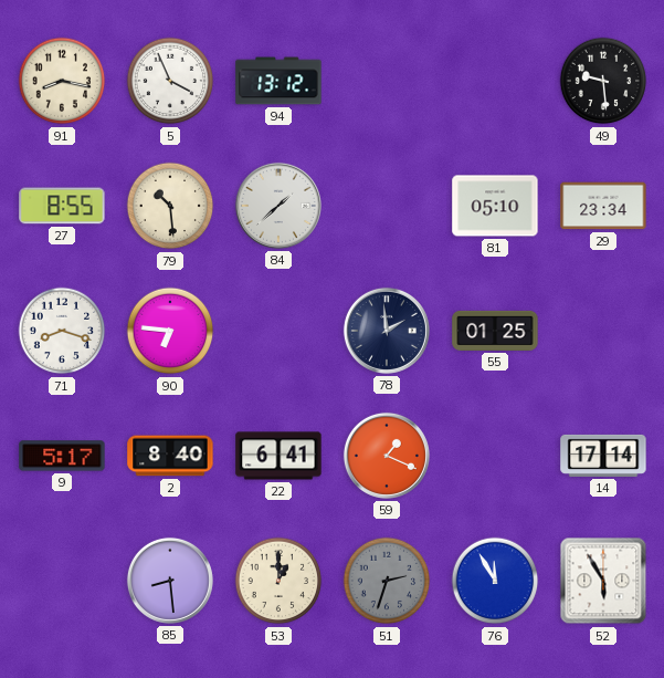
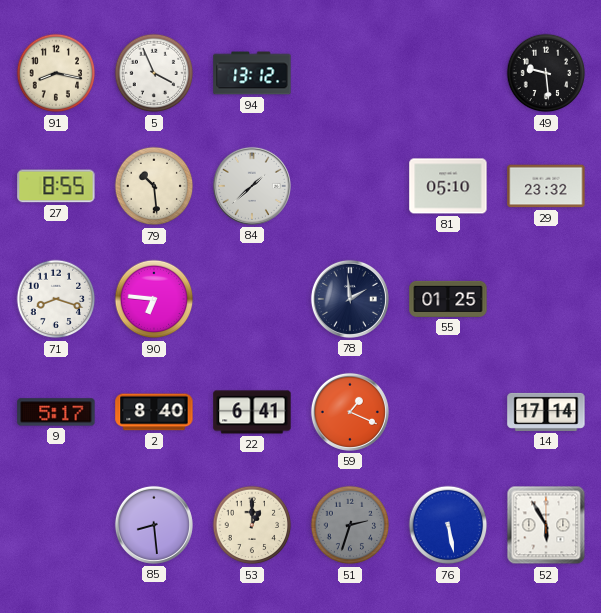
29: 23:34 -> 23:32
76: 11:55 -> 5:28
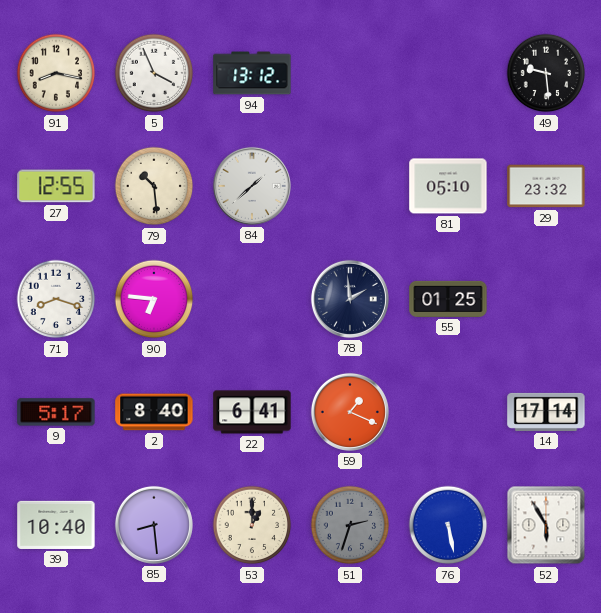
27: 8:55 -> 12:55
39: none -> 10:40
